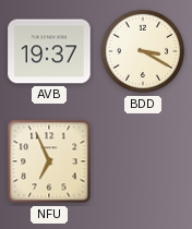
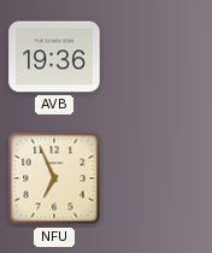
AVB: 19:37 -> 19:36
BDD: 3:20 -> none
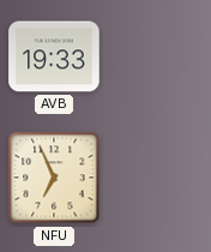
AVB: 19:36 -> 19:33
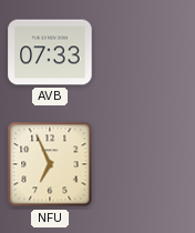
AVB: 19:33 -> 07:33
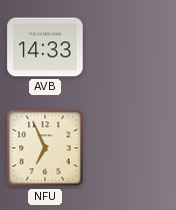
AVB: 07:33 -> 14:33
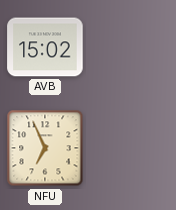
AVB: 14:33 -> 15:02
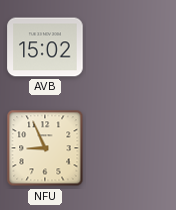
NFU: 6:56 -> 8:56
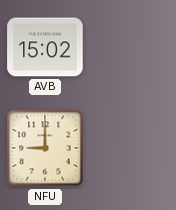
NFU: 8:56 -> 9:00
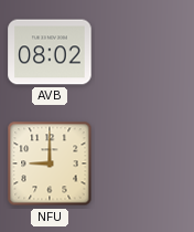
AVB: 15:02 -> 08:02
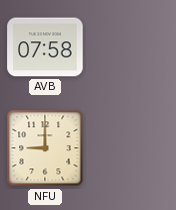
AVB: 08:02 -> 07:58
